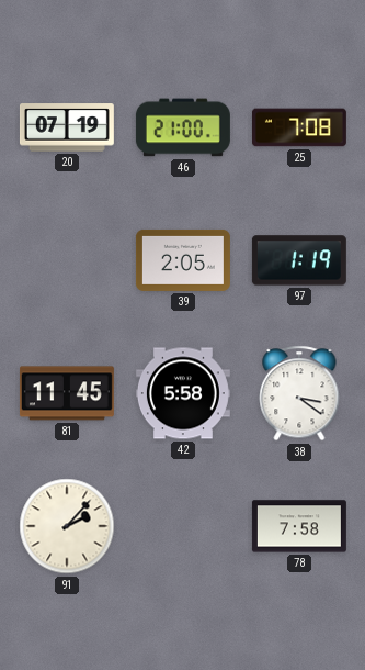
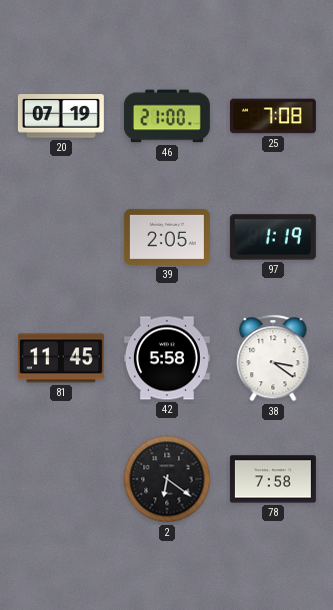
91: 2:07 -> none
2: none -> 6:21
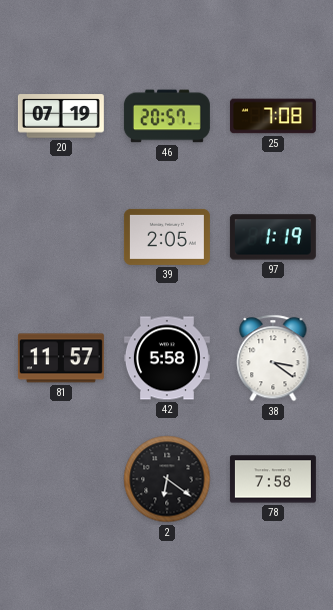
46: 21:00 -> 20:57
81: 11:45 -> 11:57
